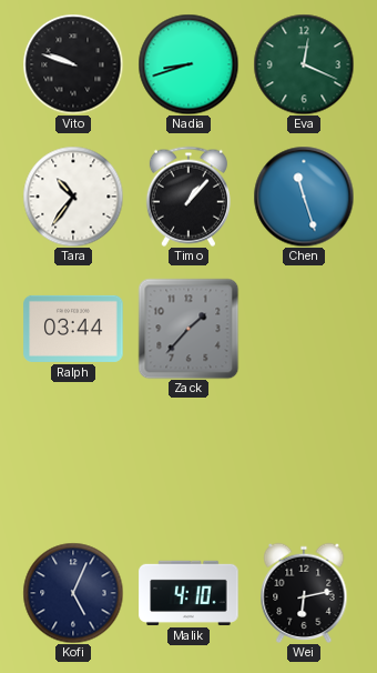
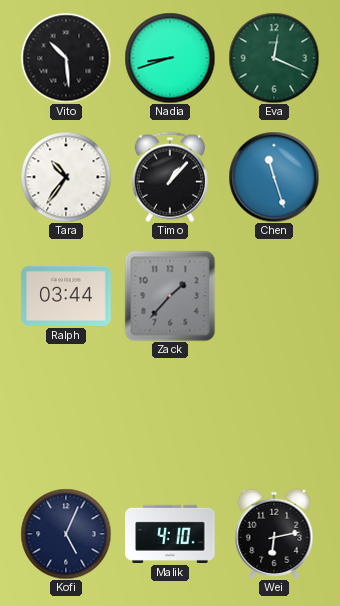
Vito: 9:48 -> 10:29
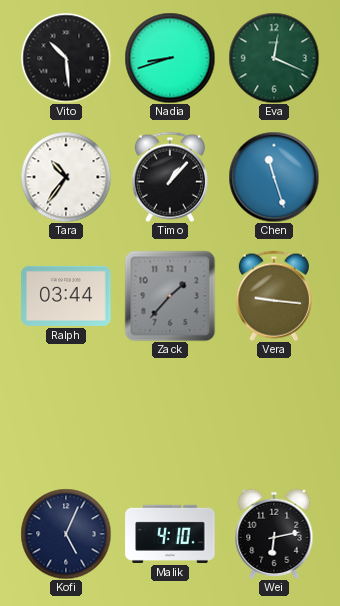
Vera: none -> 9:16
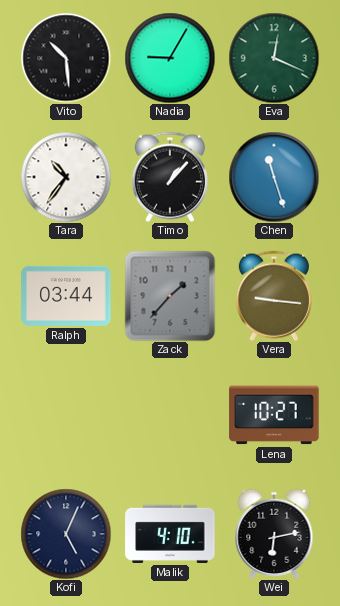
Nadia: 8:42 -> 9:05
Lena: none -> 10:27
